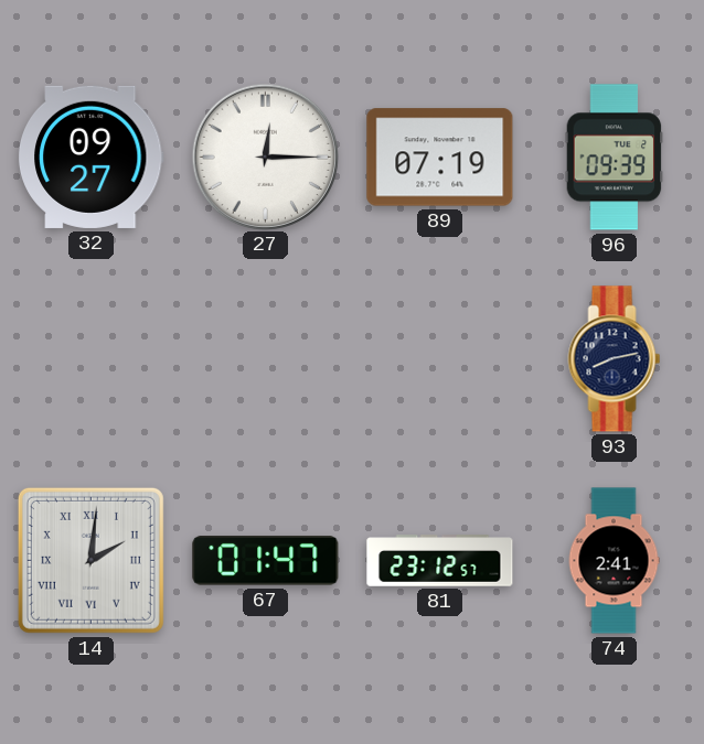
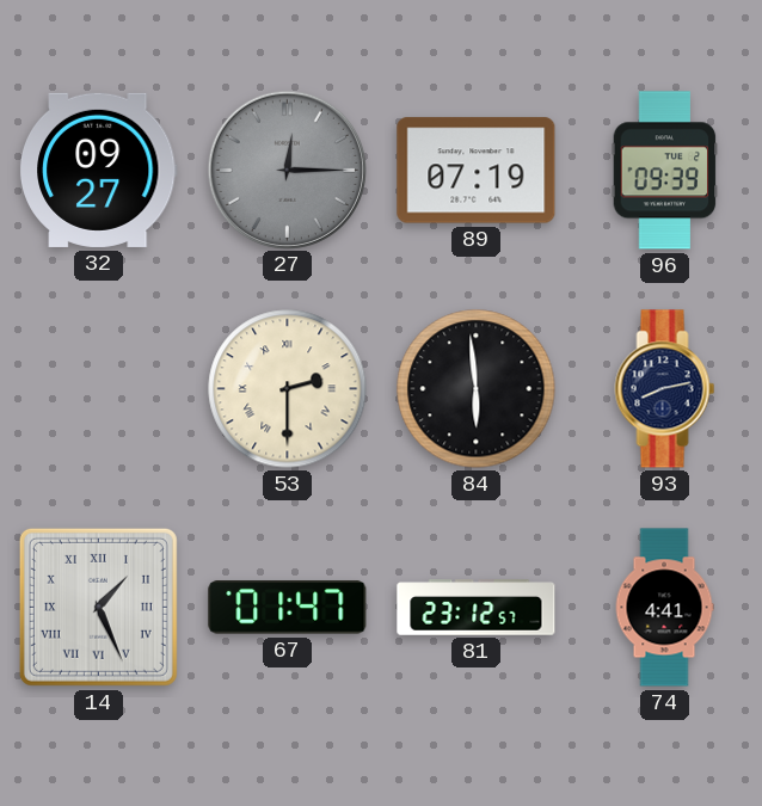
27 dial: white -> grey
53: none -> 2:30
84: none -> 5:59
14: 2:01 -> 1:26
74: 2:41 -> 4:41
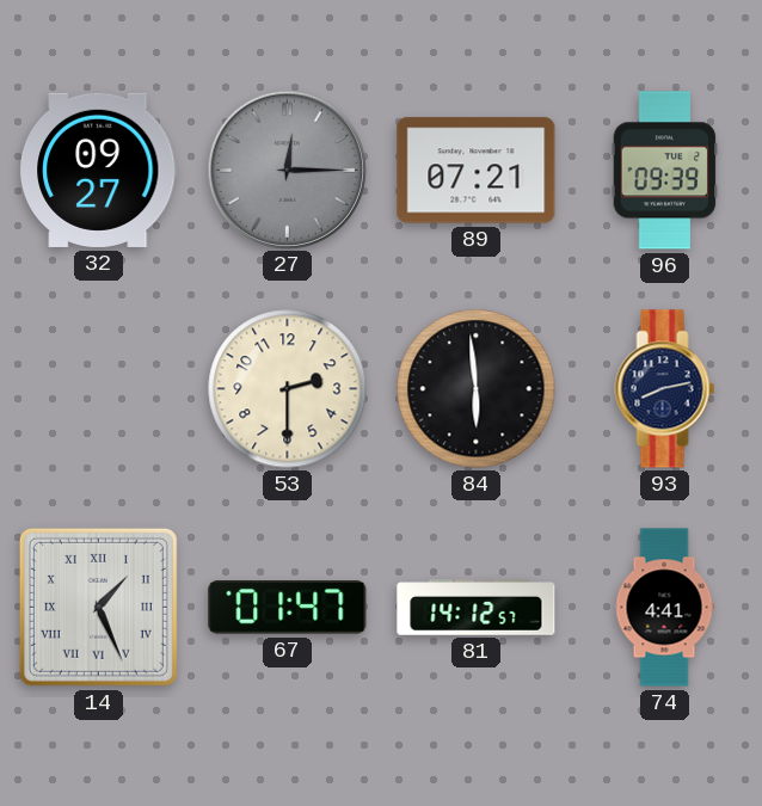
89: 07:19 -> 07:21
53 numerals: Roman -> Arabic
81: 23:12 -> 14:12
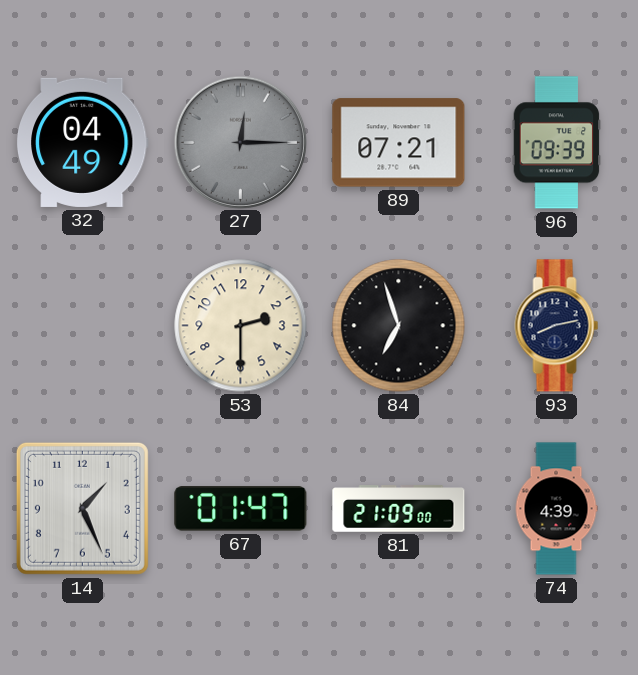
32: 09:27 -> 04:49
84: 5:59 -> 6:57
14 numerals: Roman -> Arabic
81: 14:12 -> 21:09
74: 4:41 -> 4:39
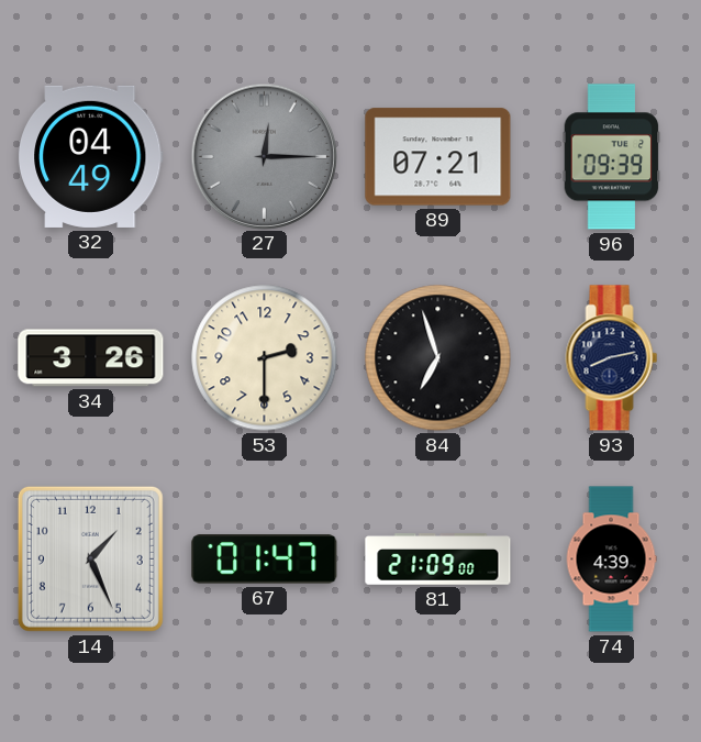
34: none -> 3:26
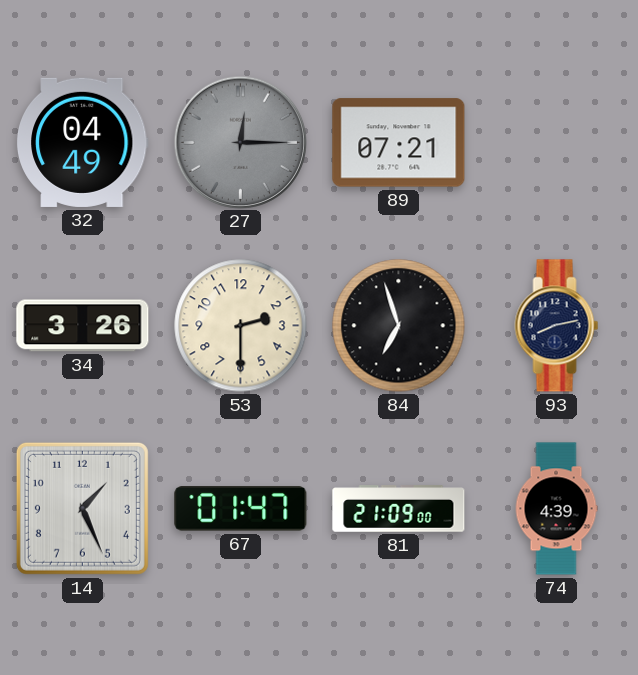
96: 09:39 -> none
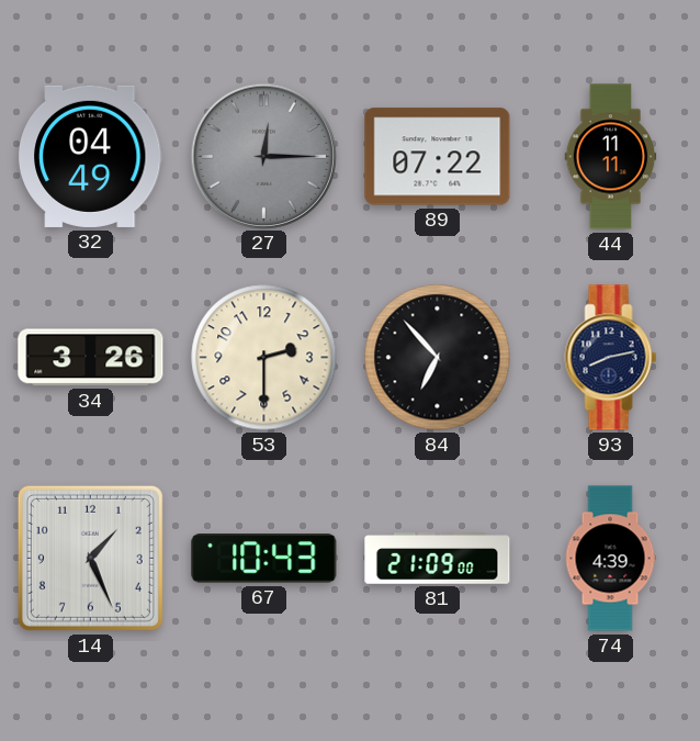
89: 07:21 -> 07:22
44: none -> 11:11
84: 6:57 -> 6:53
67: 01:47 -> 10:43
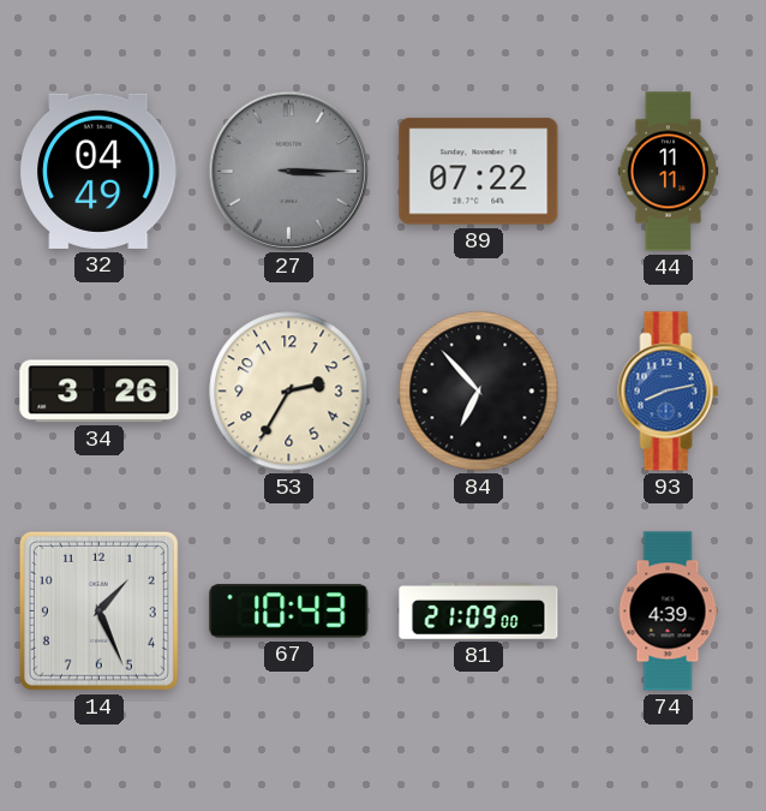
27: 12:15 -> 3:15
53: 2:30 -> 2:35
93 dial: navy -> blue
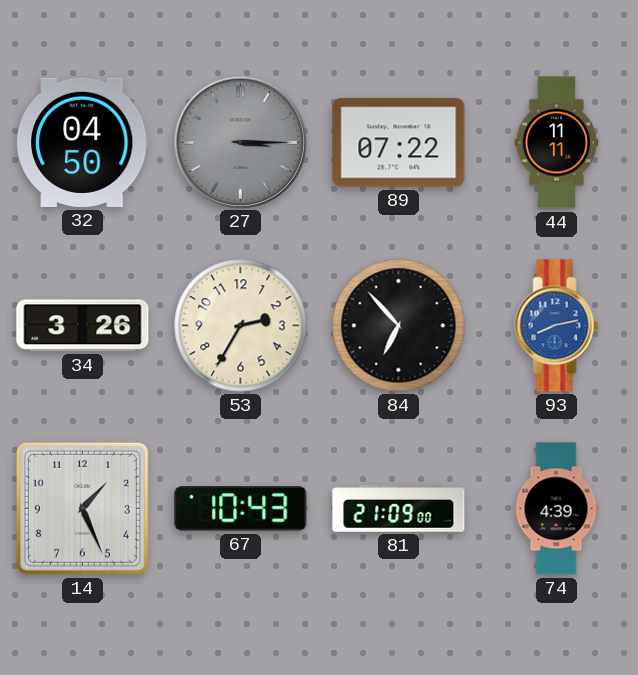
32: 04:49 -> 04:50
